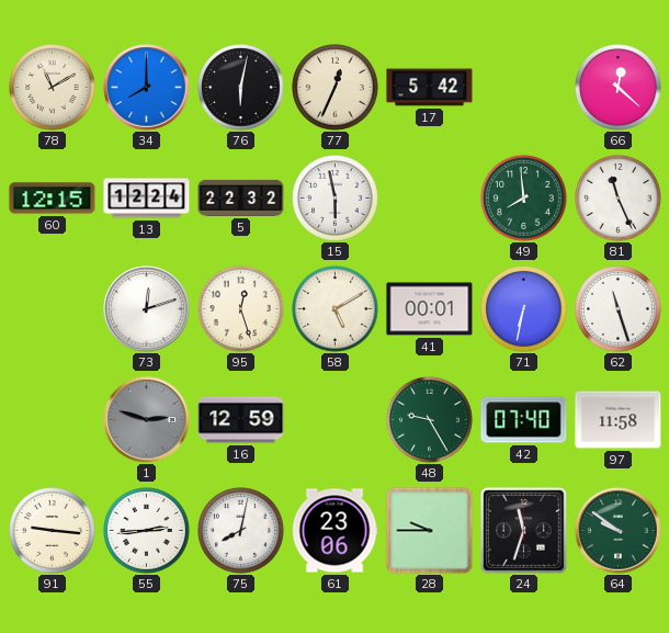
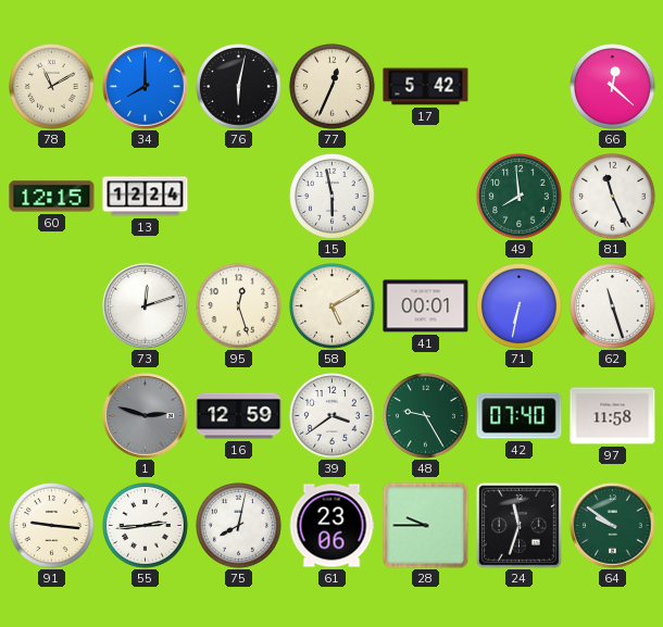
5: 22:32 -> none
39: none -> 3:39
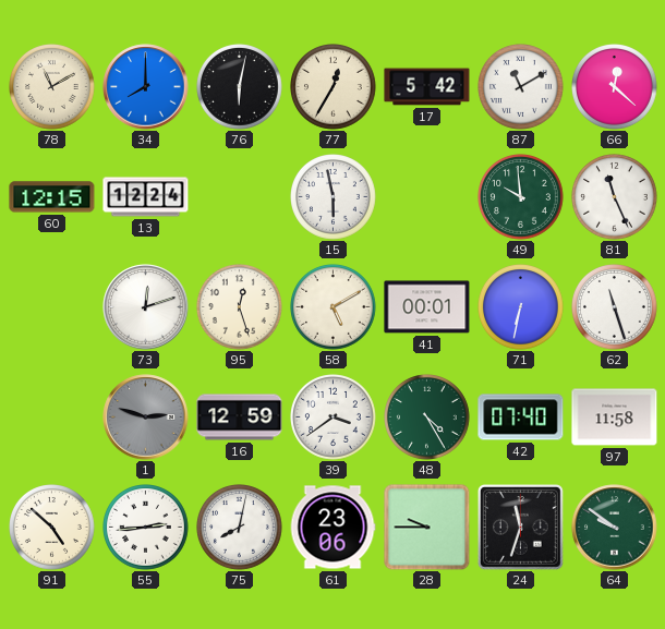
77: 12:34 -> 12:35
87: none -> 11:10
49: 7:59 -> 9:59
48: 9:25 -> 4:25
91: 9:16 -> 4:52
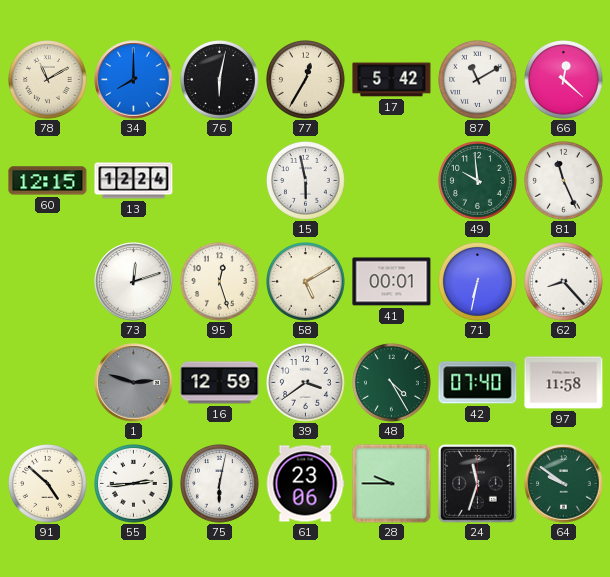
62: 11:27 -> 8:23
75: 8:02 -> 6:02
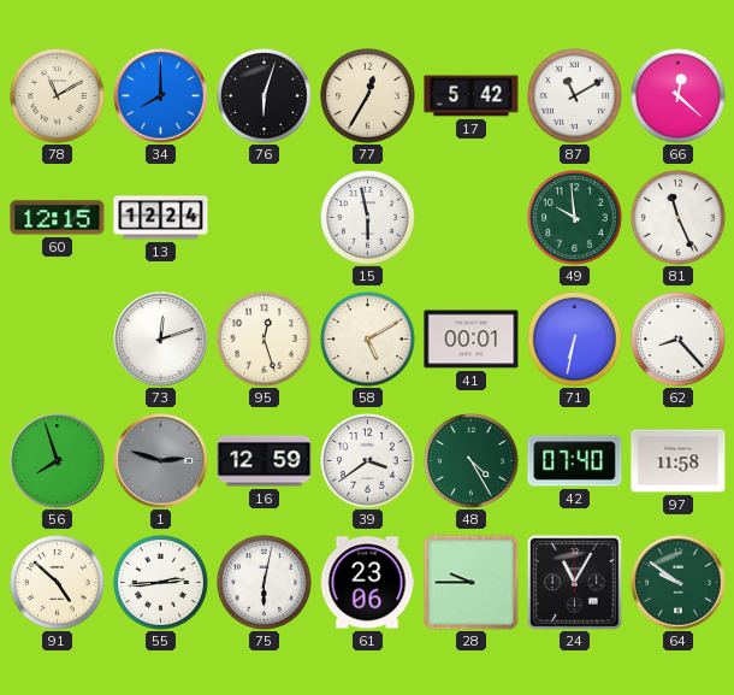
76: 6:02 -> 6:03
56: none -> 7:57
24: 11:33 -> 11:05
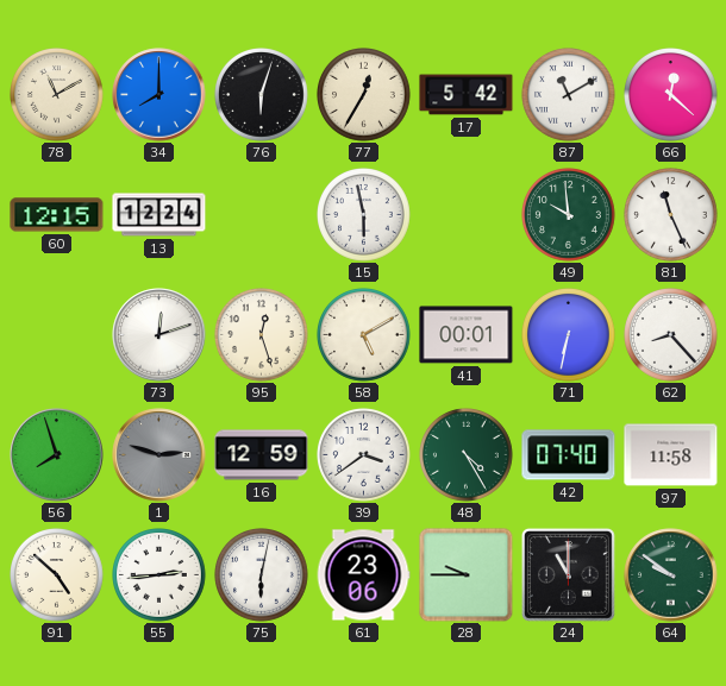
24: 11:05 -> 11:00
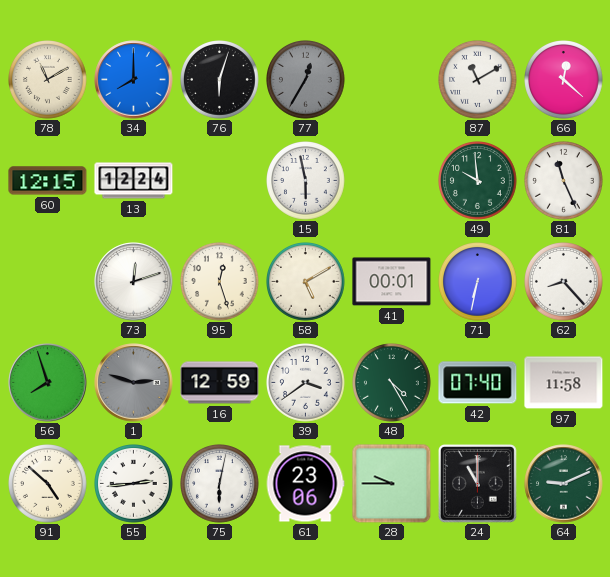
77 dial: cream -> grey
17: 5:42 -> none
64: 9:51 -> 9:11
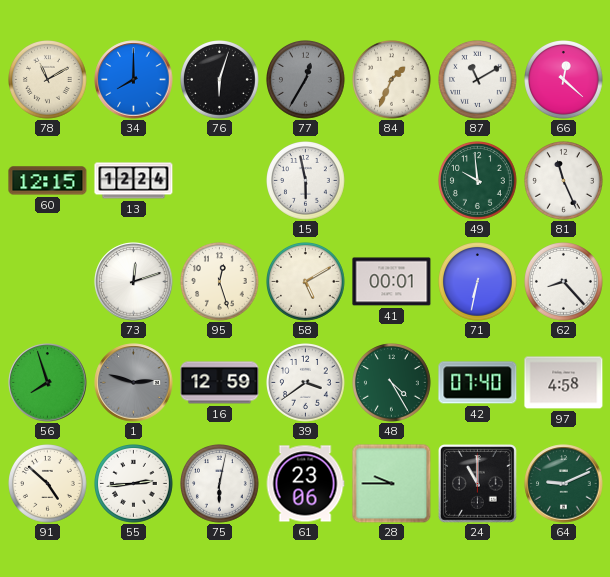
84: none -> 1:34
97: 11:58 -> 4:58
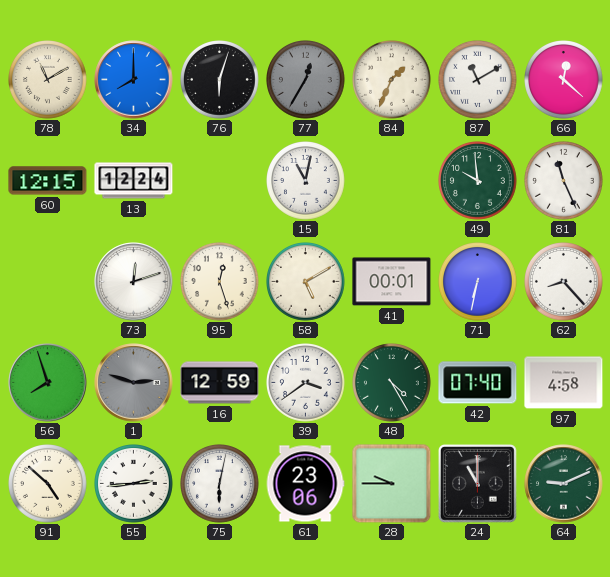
15: 5:58 -> 11:02
